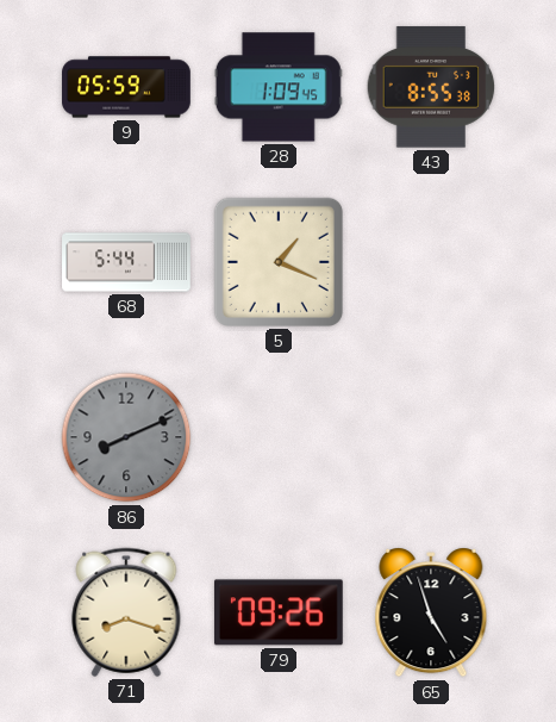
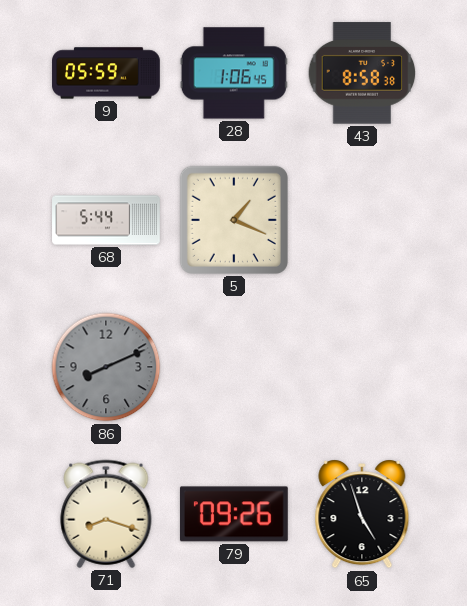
28: 1:09 -> 1:06
43: 8:55 -> 8:58
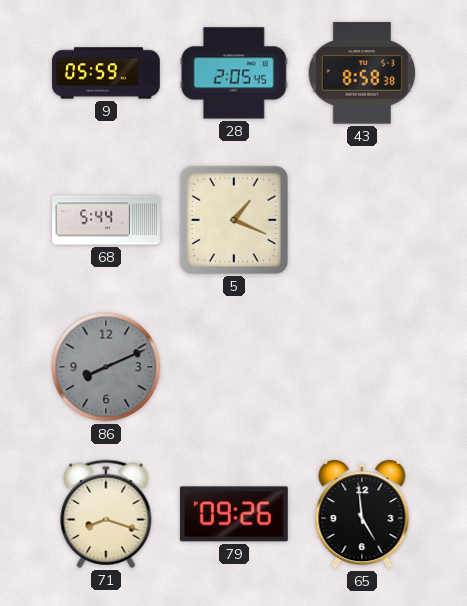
28: 1:06 -> 2:05
65: 4:57 -> 4:59
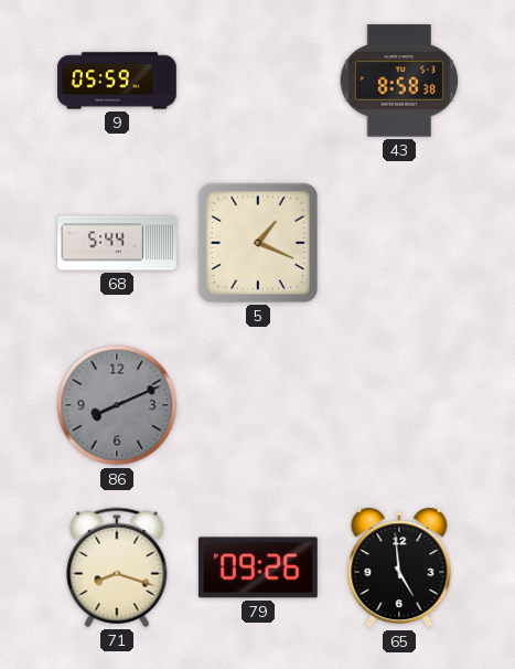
28: 2:05 -> none
